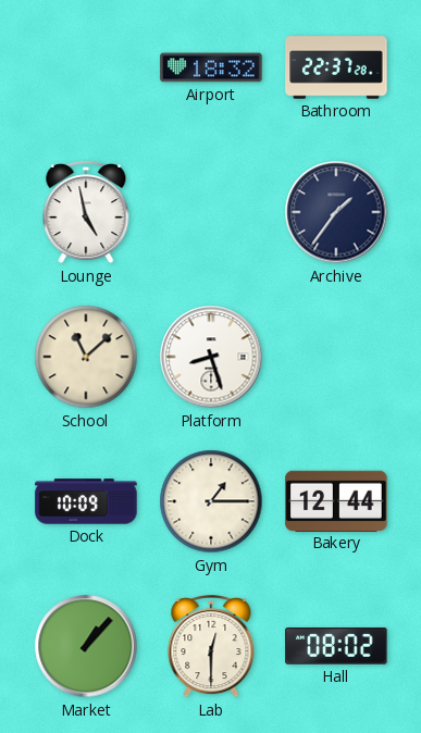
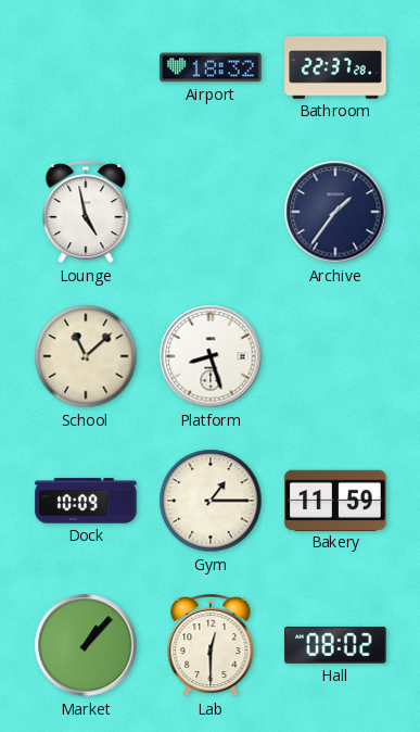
Bakery: 12:44 -> 11:59
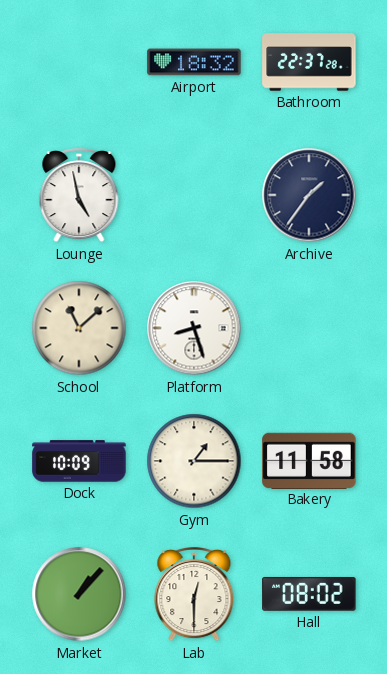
Bakery: 11:59 -> 11:58
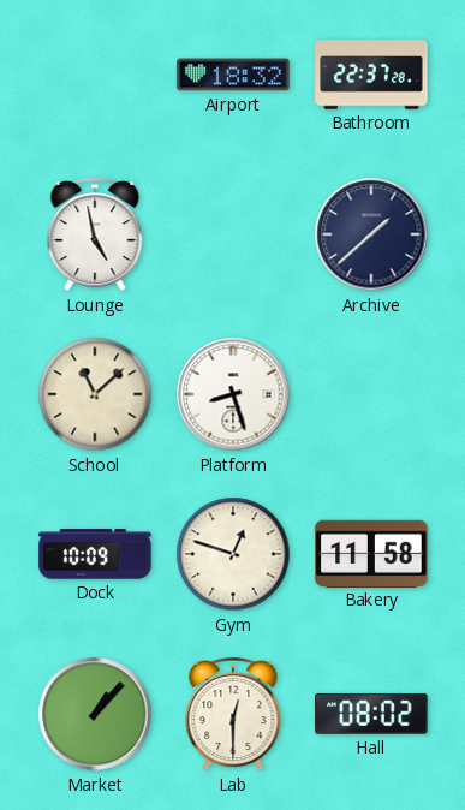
Archive: 1:36 -> 1:38
Gym: 1:15 -> 12:48
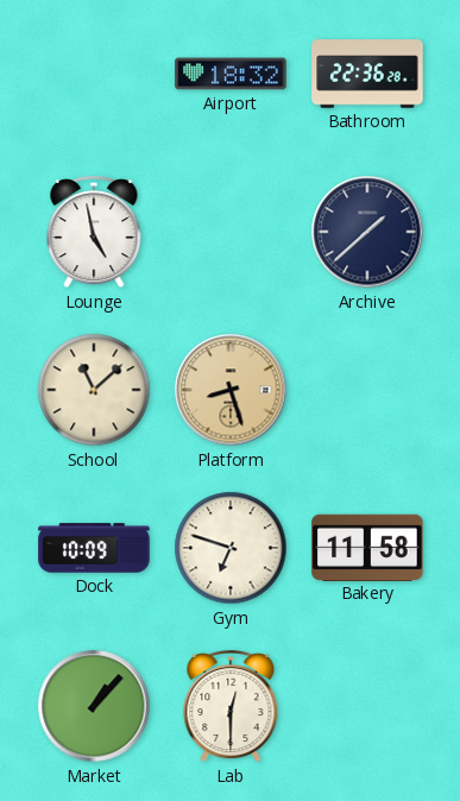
Bathroom: 22:37 -> 22:36
Platform dial: white -> champagne
Gym: 12:48 -> 6:48
Hall: 08:02 -> none
